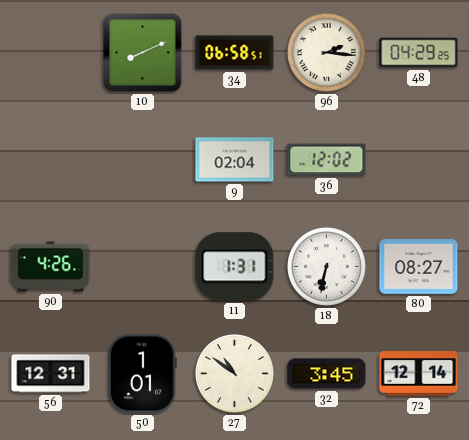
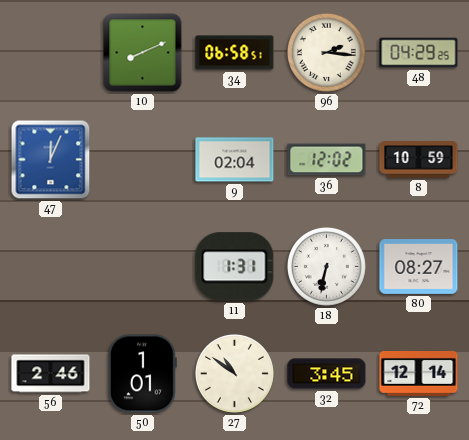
47: none -> 12:04
8: none -> 10:59
90: 4:26 -> none
56: 12:31 -> 2:46
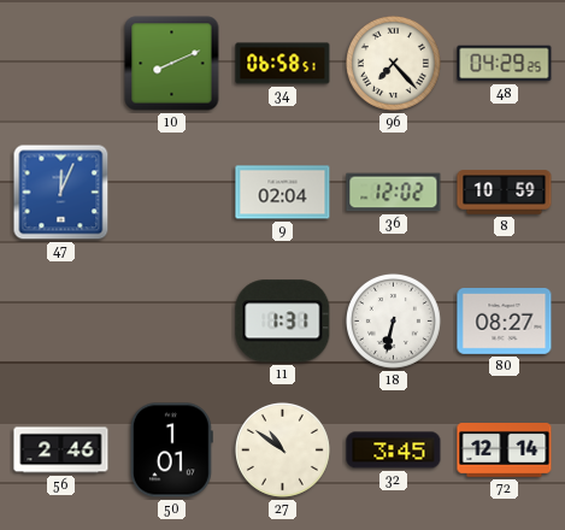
96: 2:16 -> 7:23
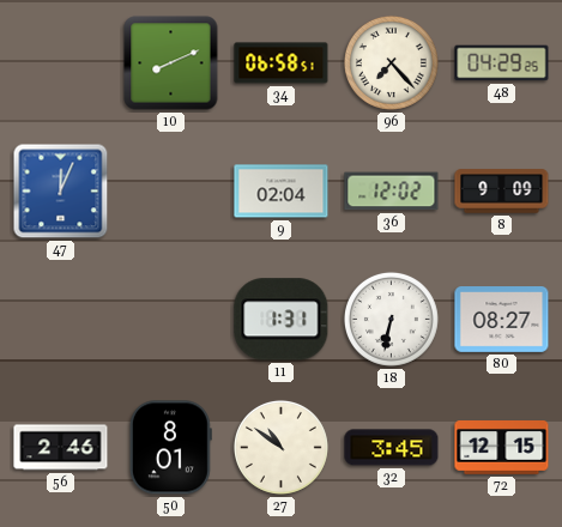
8: 10:59 -> 9:09
50: 1:01 -> 8:01
72: 12:14 -> 12:15
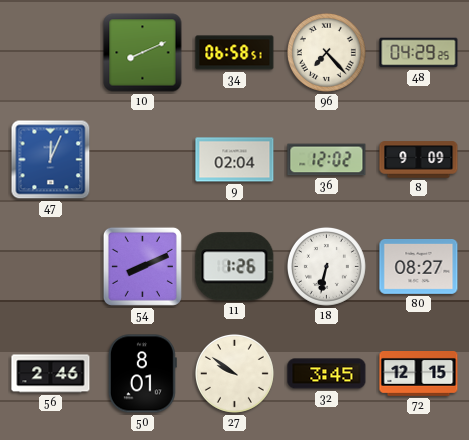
54: none -> 8:11
11: 1:31 -> 1:26
27: 10:51 -> 9:51
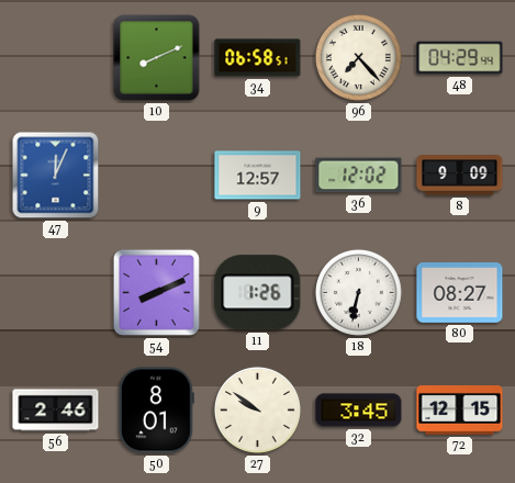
48: 04:29:25 -> 04:29:44
9: 02:04 -> 12:57
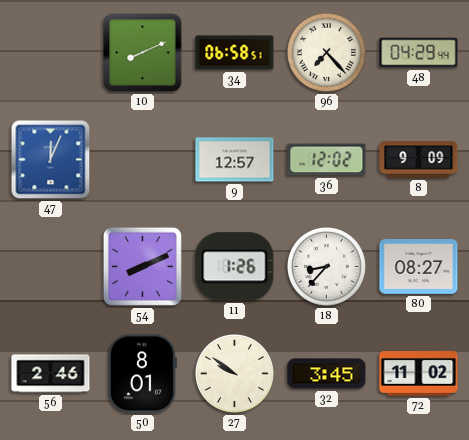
18: 6:32 -> 8:37
72: 12:15 -> 11:02
